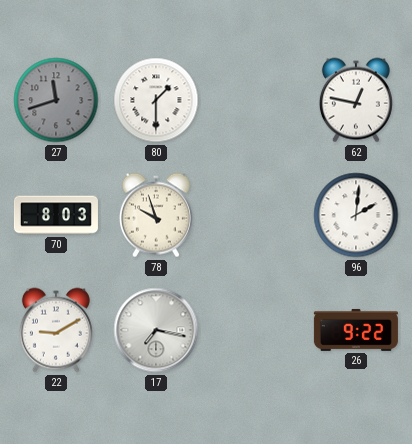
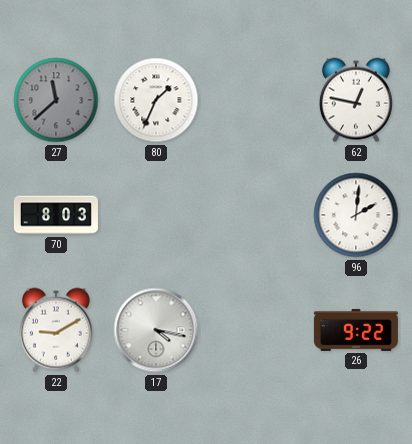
27: 11:42 -> 11:38
80: 1:30 -> 1:34
78: 9:57 -> none
17: 7:17 -> 4:17
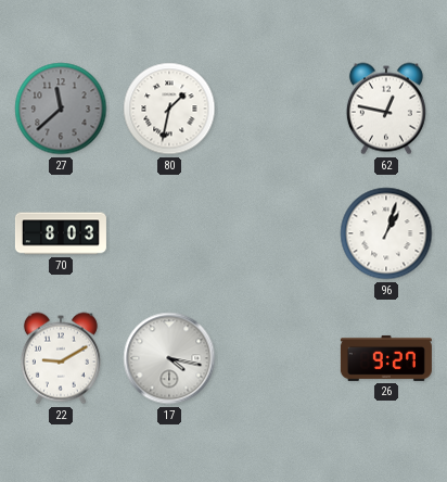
80: 1:34 -> 1:32
96: 2:01 -> 1:03
26: 9:22 -> 9:27
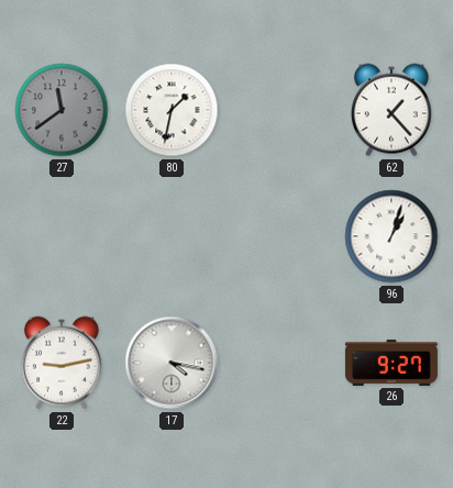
27: 11:38 -> 11:39
62: 12:47 -> 1:23
70: 8:03 -> none
22: 9:10 -> 9:13
